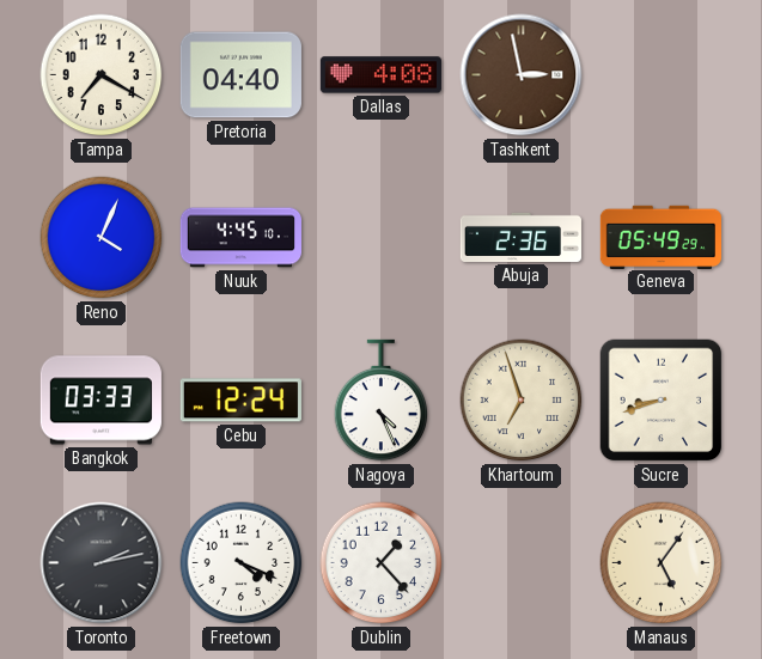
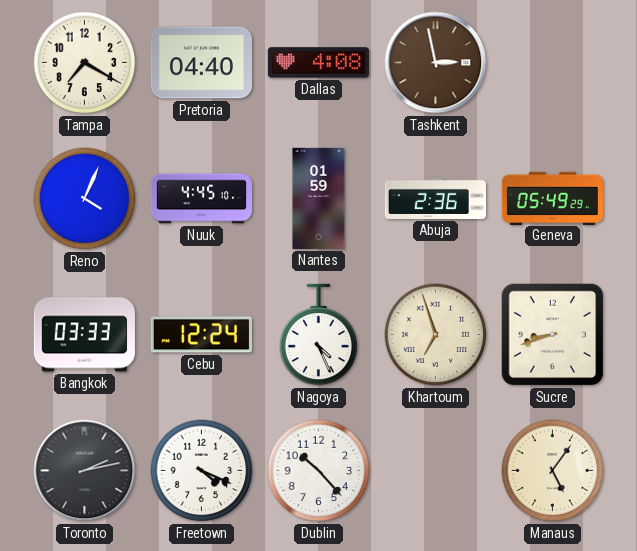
Nantes: none -> 01:59
Dublin: 1:23 -> 10:23
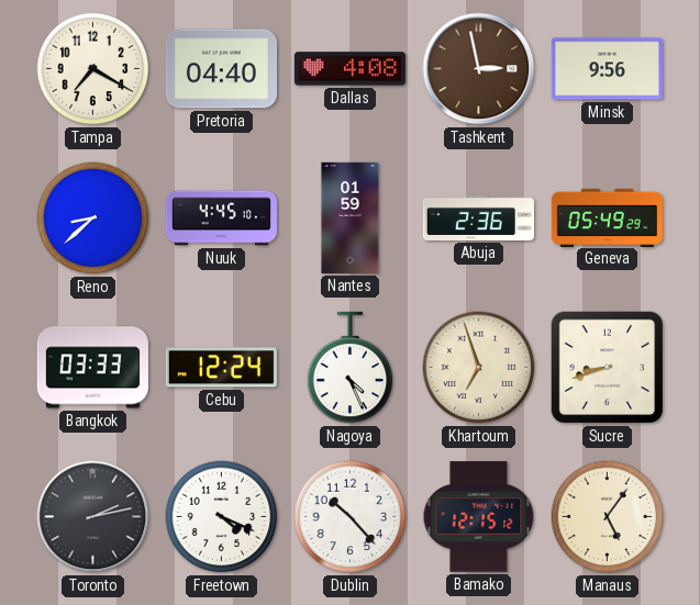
Minsk: none -> 9:56
Reno: 4:04 -> 8:38
Bamako: none -> 12:15
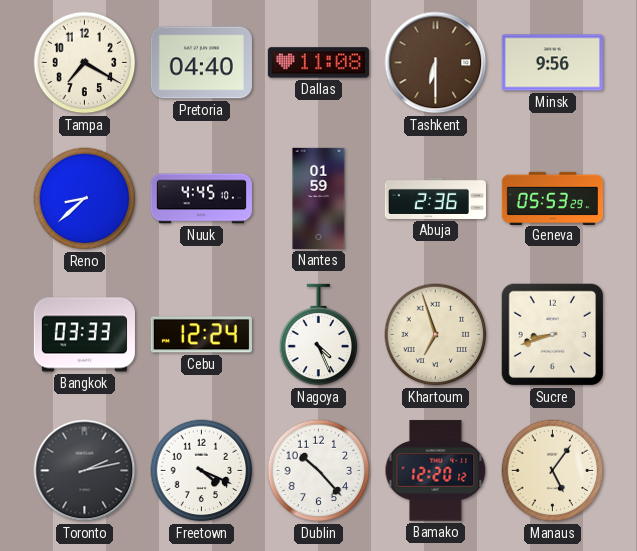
Dallas: 4:08 -> 11:08
Tashkent: 2:58 -> 6:30
Geneva: 05:49 -> 05:53
Bamako: 12:15 -> 12:20
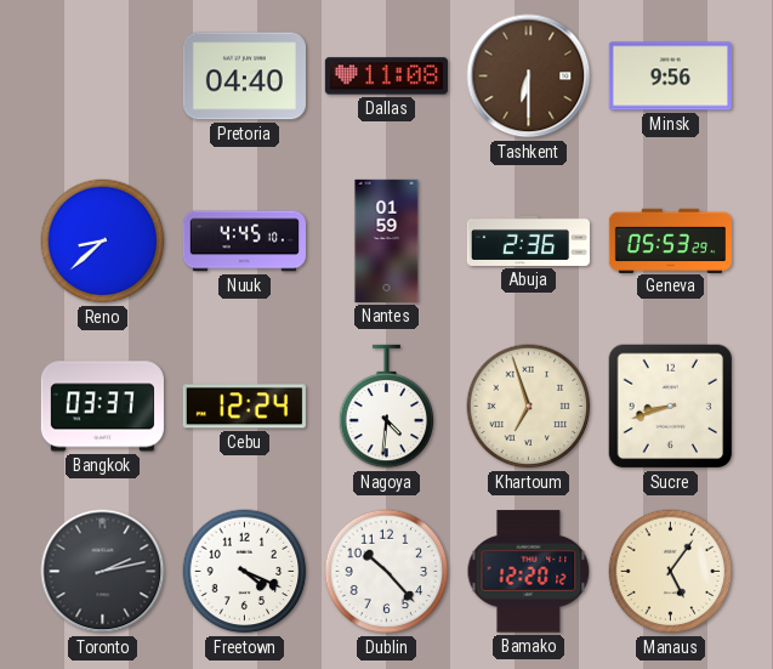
Tampa: 7:20 -> none
Bangkok: 03:33 -> 03:37
Nagoya: 4:26 -> 4:31
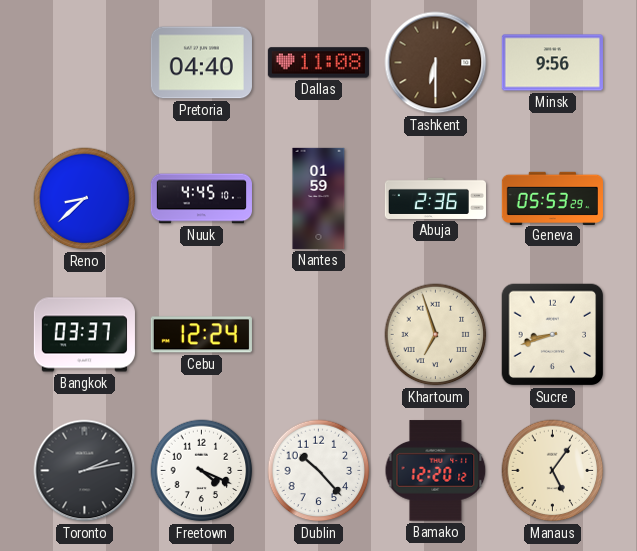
Nagoya: 4:31 -> none
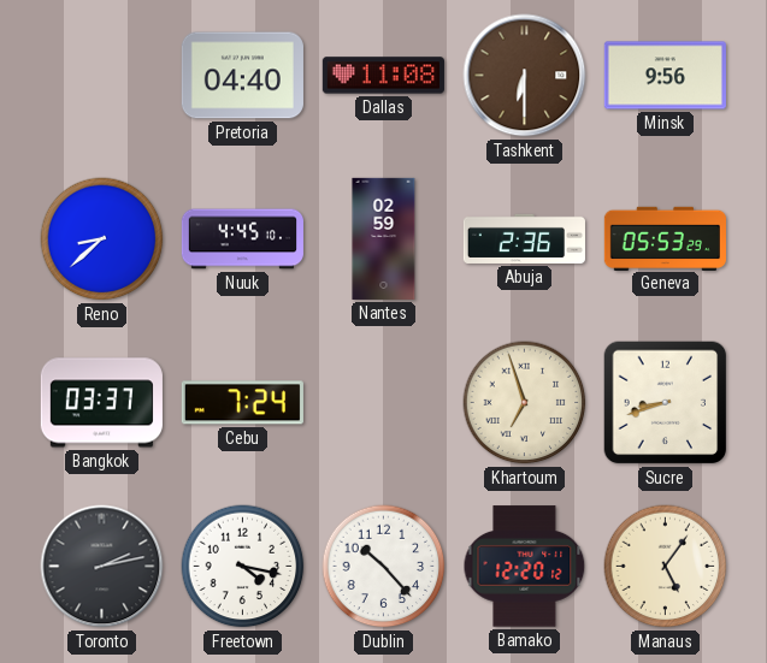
Nantes: 01:59 -> 02:59
Cebu: 12:24 -> 7:24
Freetown: 4:19 -> 4:17
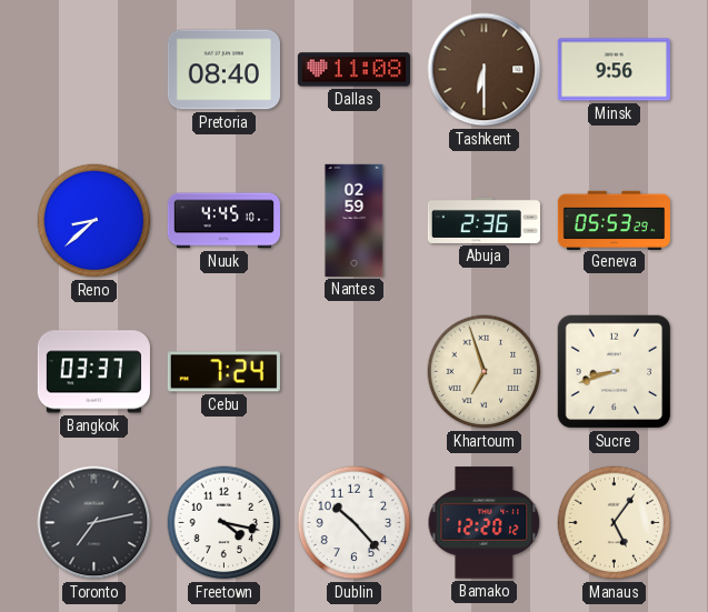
Pretoria: 04:40 -> 08:40
Toronto: 2:13 -> 7:13
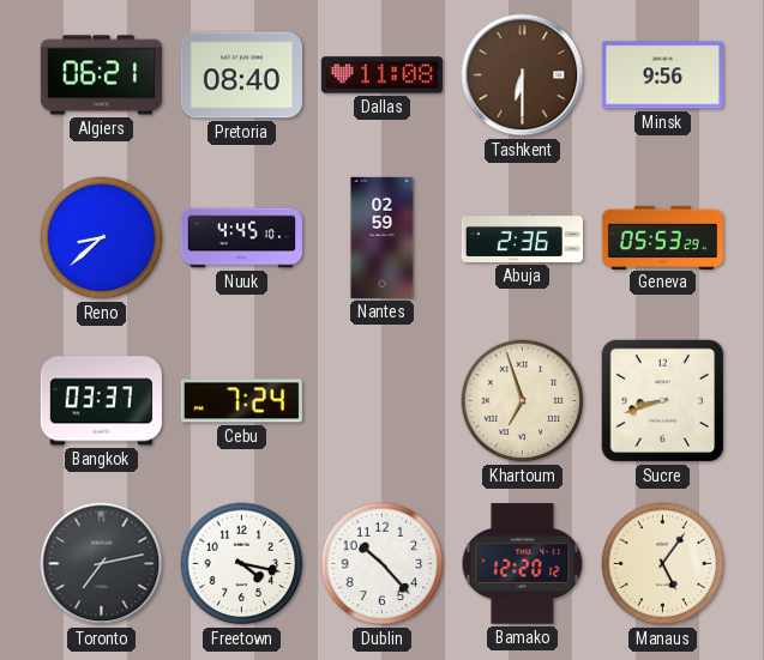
Algiers: none -> 06:21
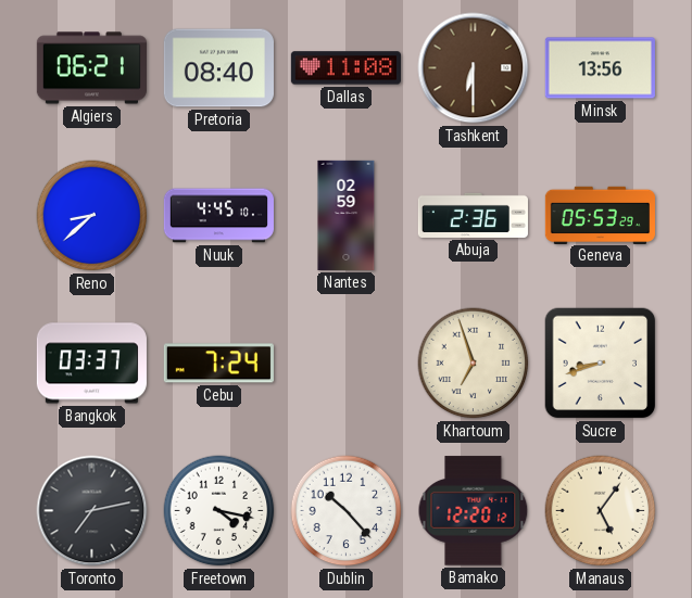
Minsk: 9:56 -> 13:56
